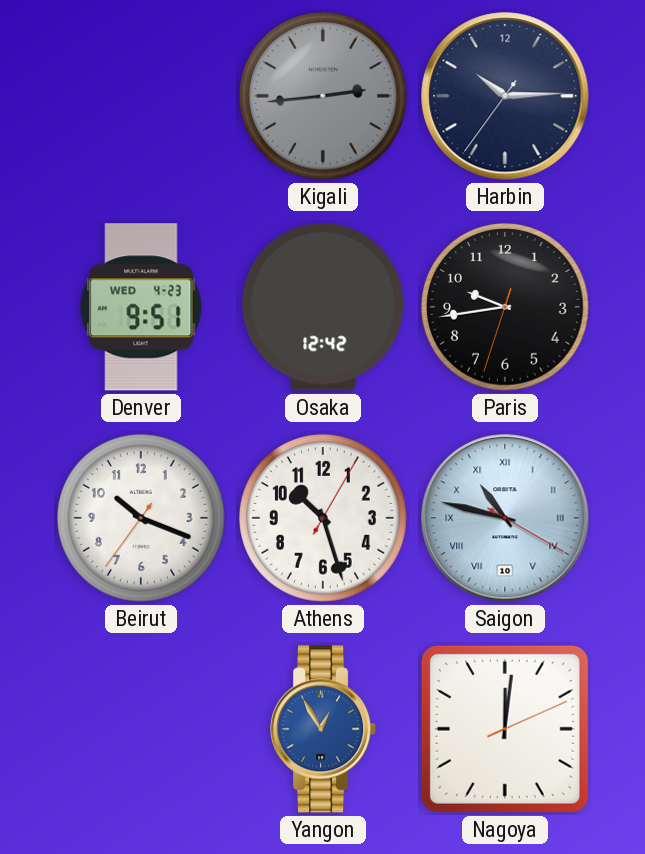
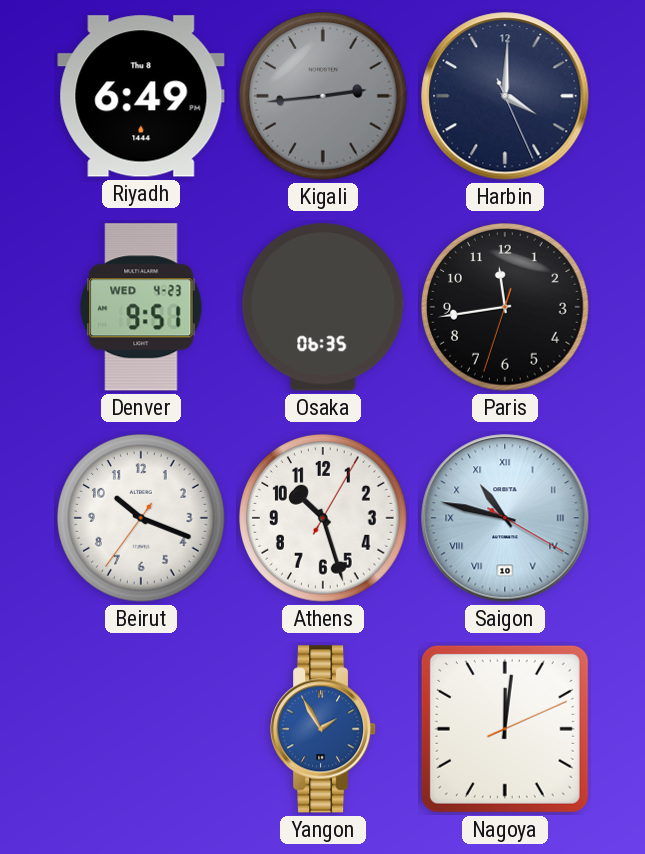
Riyadh: none -> 6:49
Harbin: 10:14 -> 4:00
Osaka: 12:42 -> 06:35
Paris: 9:43 -> 11:43
Yangon: 12:55 -> 1:55
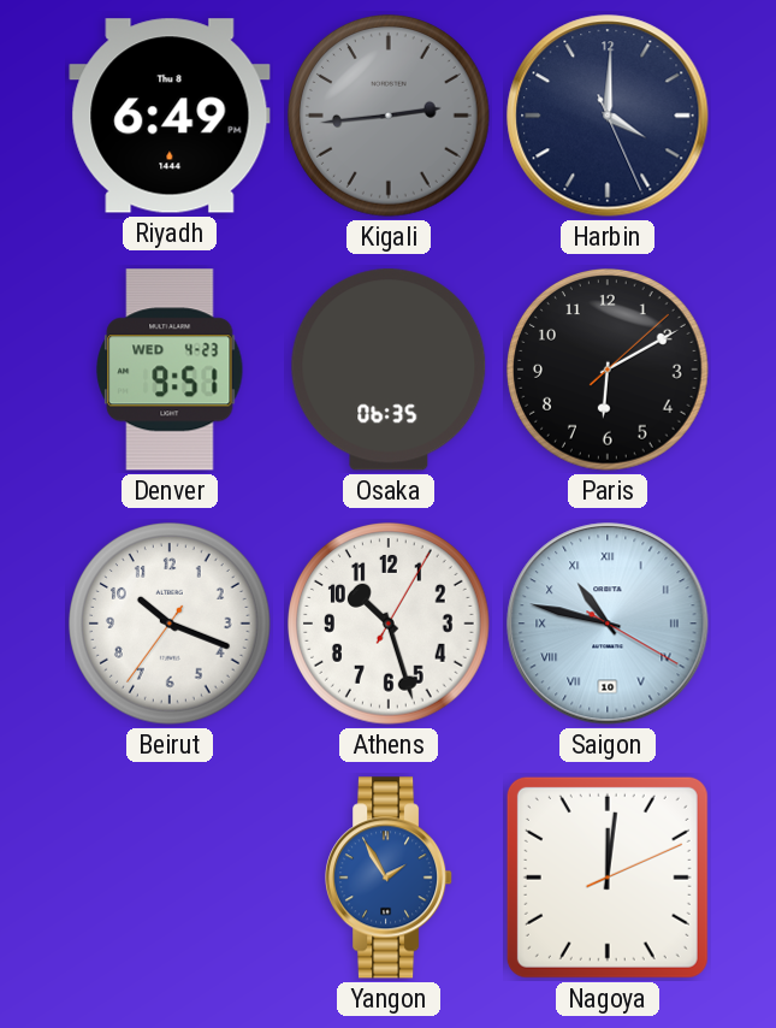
Paris: 11:43 -> 6:10
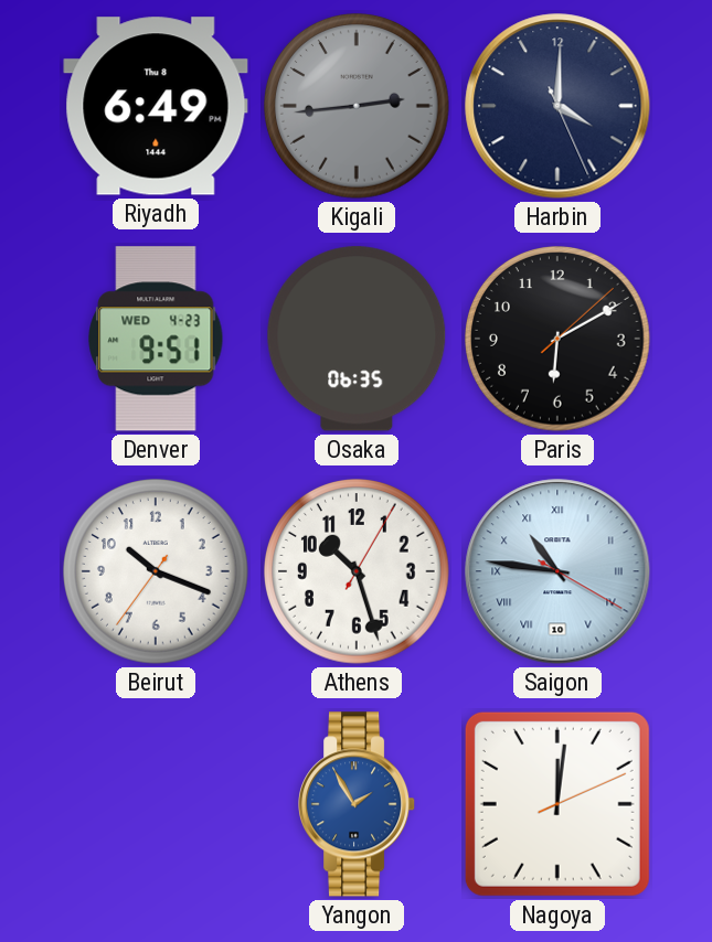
Saigon: 10:47 -> 10:46
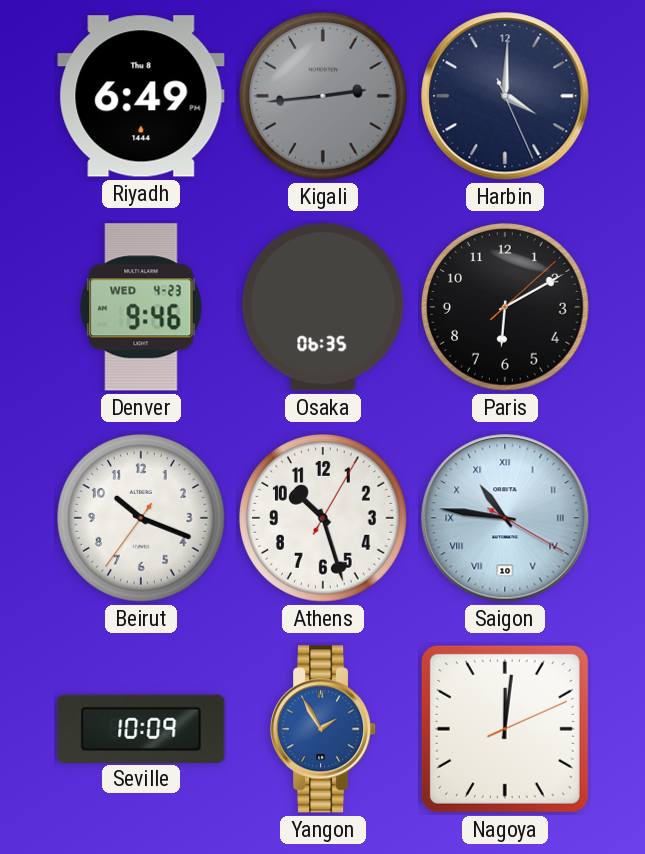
Denver: 9:51 -> 9:46
Seville: none -> 10:09
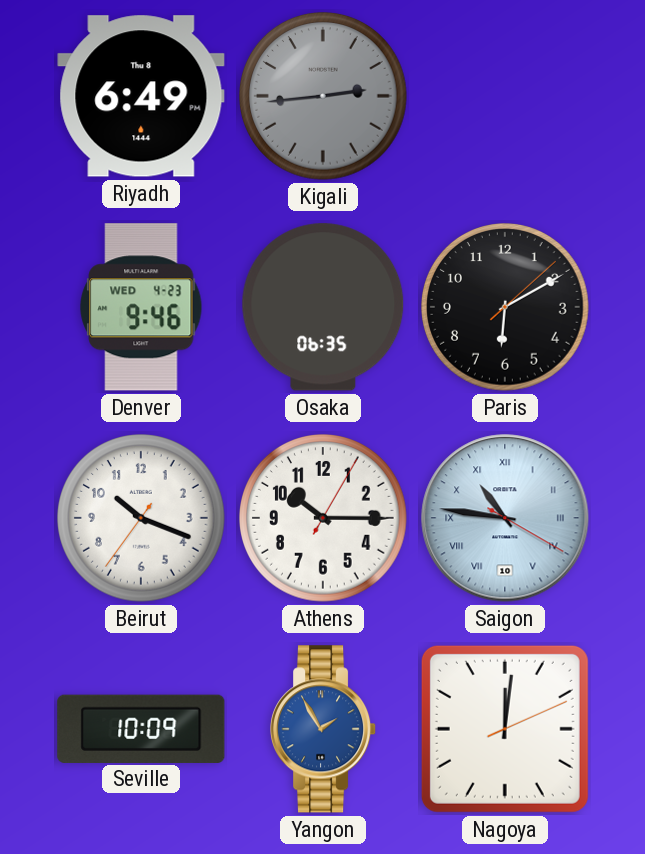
Harbin: 4:00 -> none
Athens: 10:27 -> 10:15
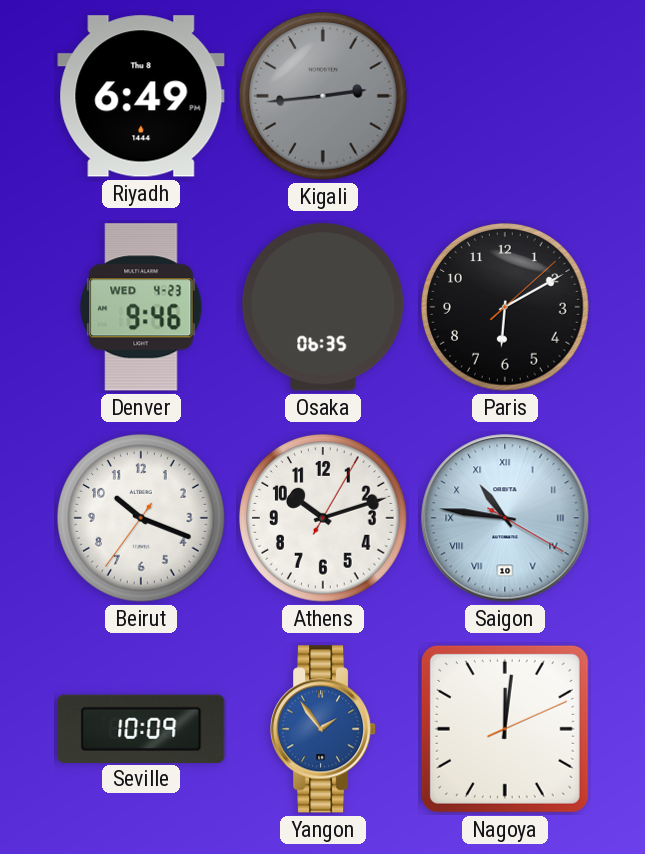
Athens: 10:15 -> 10:12
Yangon: 1:55 -> 1:54
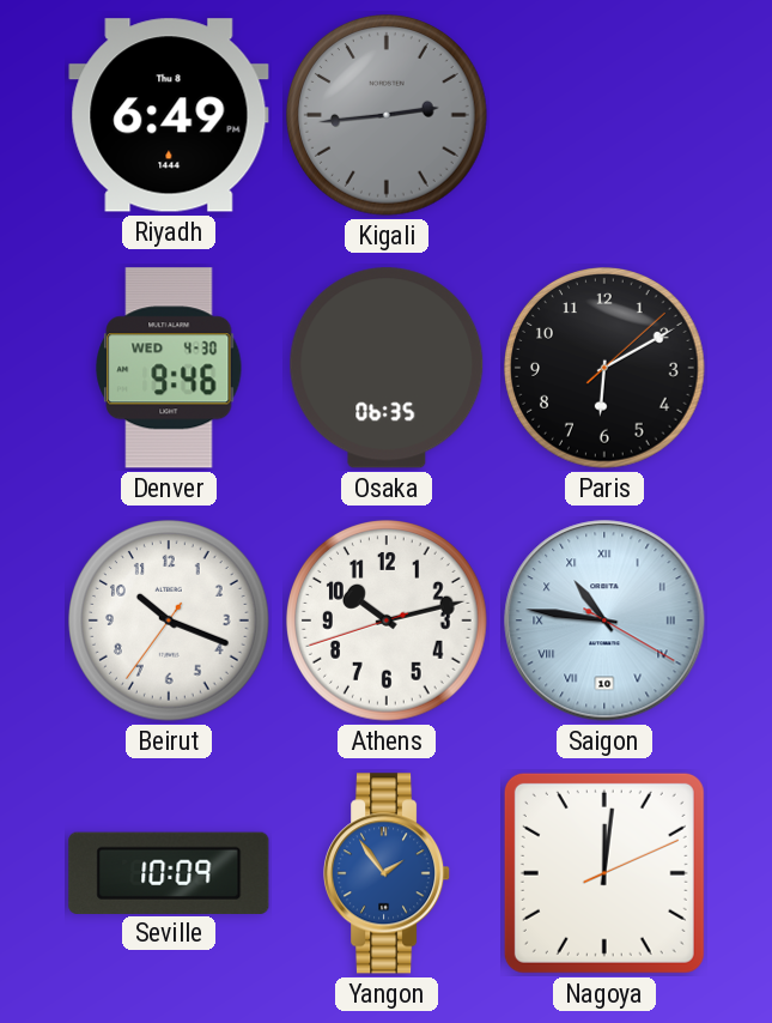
Denver date: WED 4-23 -> WED 4-30
Athens: 10:12:05 -> 10:12:42
